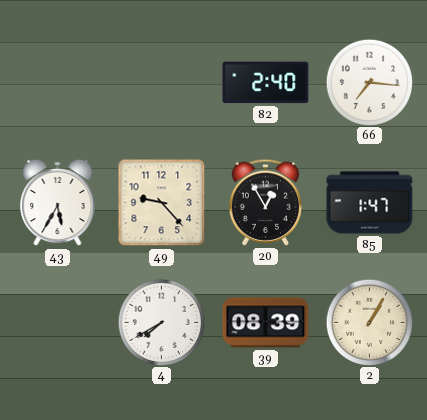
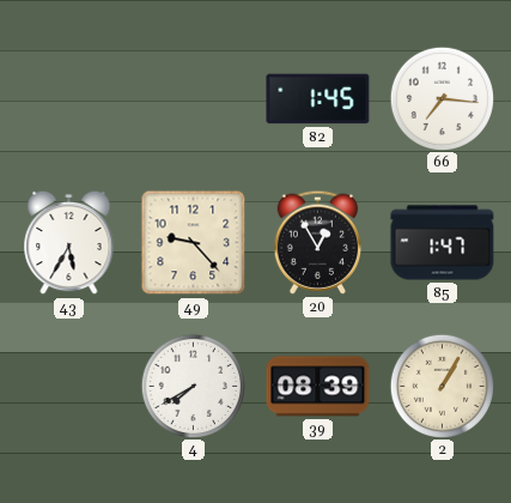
82: 2:40 -> 1:45
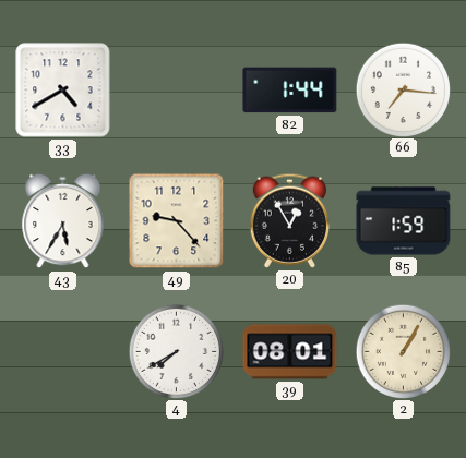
33: none -> 4:40
82: 1:45 -> 1:44
85: 1:47 -> 1:59
39: 08:39 -> 08:01
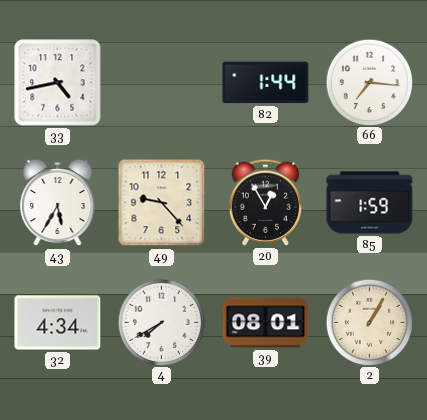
33: 4:40 -> 4:43
32: none -> 4:34
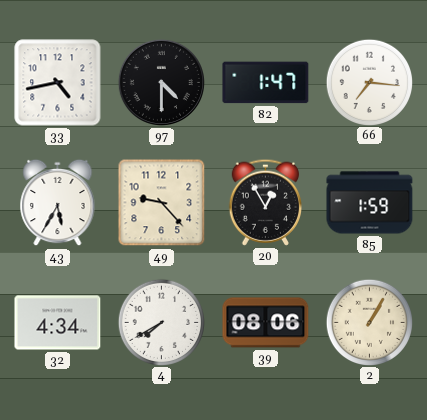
97: none -> 4:30
82: 1:44 -> 1:47
39: 08:01 -> 08:06
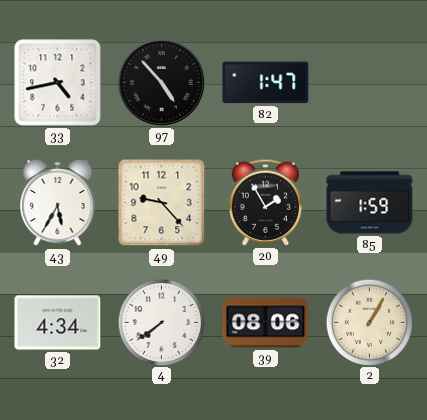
97: 4:30 -> 4:53
66: 7:16 -> none
20: 12:55 -> 1:55
4: 7:40 -> 7:39
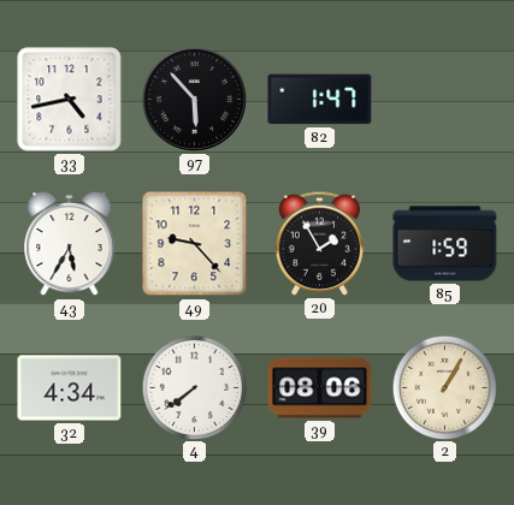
97: 4:53 -> 5:53
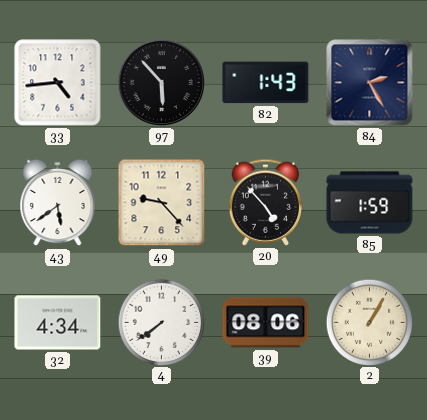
33: 4:43 -> 4:44
82: 1:47 -> 1:43
84: none -> 2:25
43: 5:35 -> 5:39
20: 1:55 -> 4:53
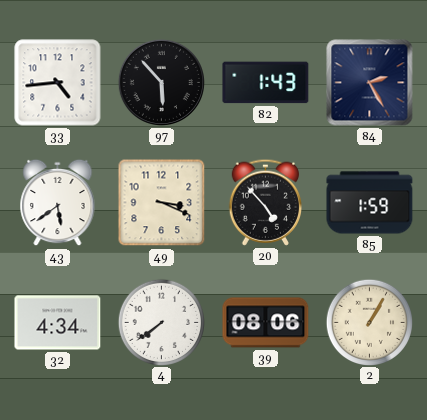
49: 9:23 -> 3:19
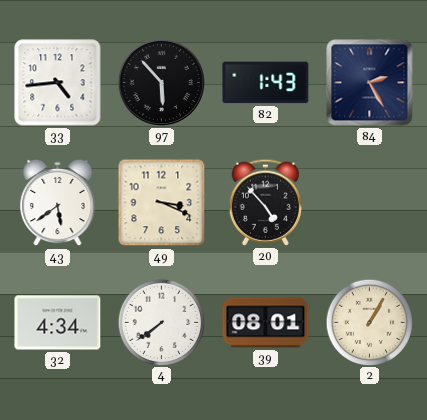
85: 1:59 -> none
39: 08:06 -> 08:01
